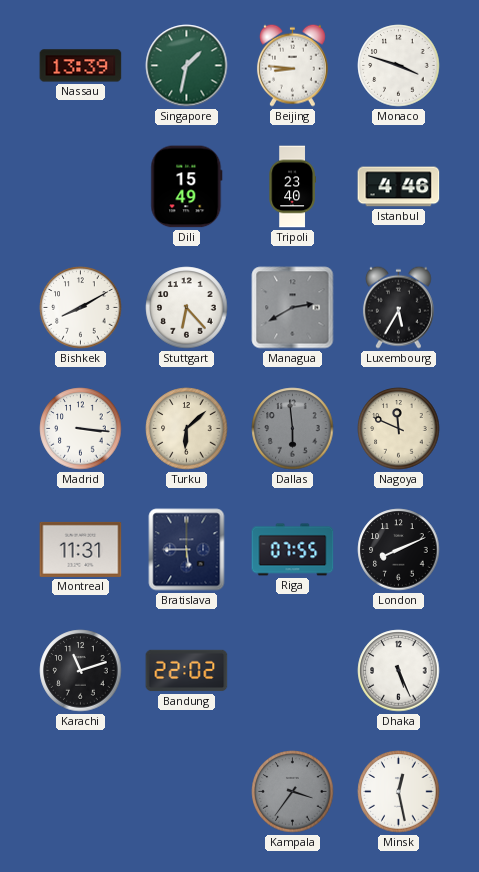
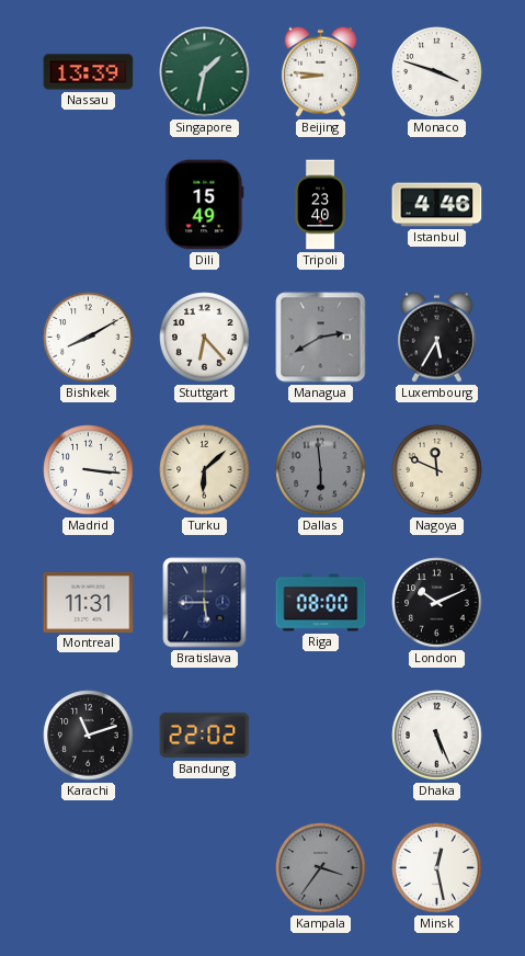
Riga: 07:55 -> 08:00
London: 8:11 -> 10:11
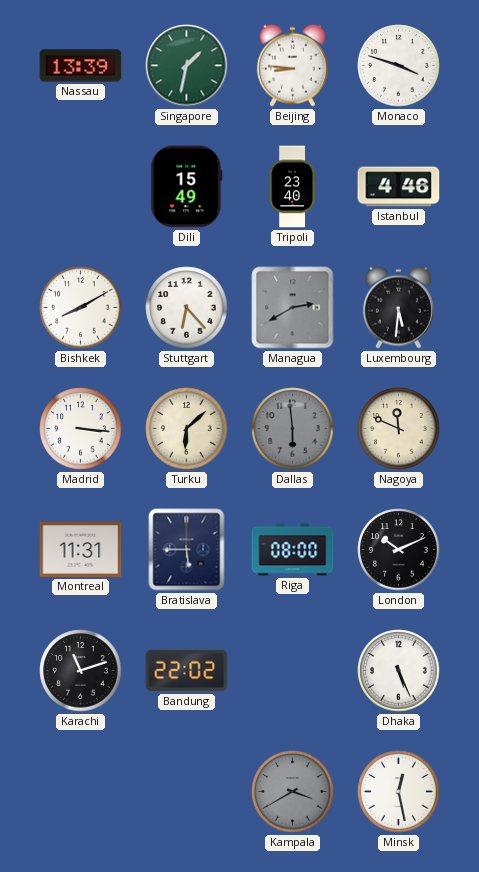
Luxembourg: 5:35 -> 5:31
Kampala: 3:36 -> 3:40
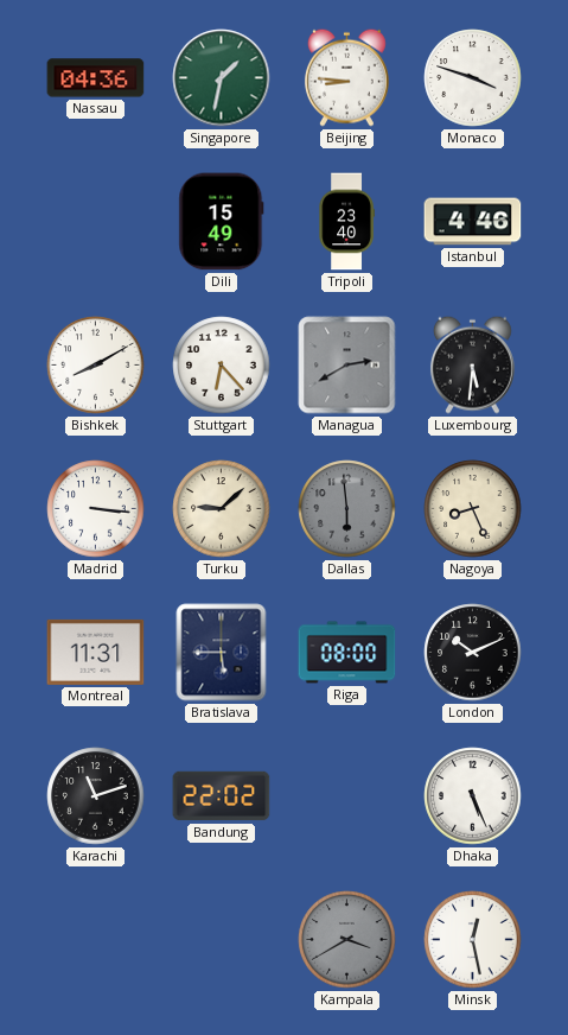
Nassau: 13:39 -> 04:36
Turku: 6:08 -> 9:08
Nagoya: 11:49 -> 8:26
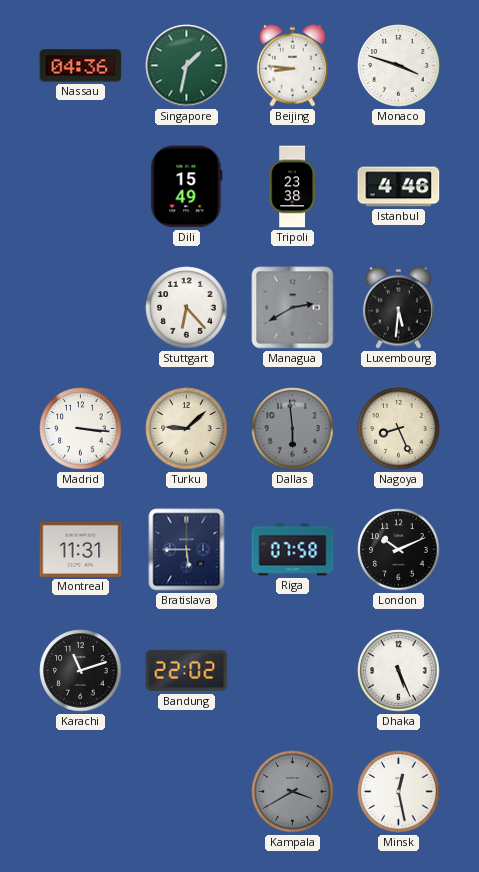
Tripoli: 23:40 -> 23:38
Bishkek: 8:10 -> none
Riga: 08:00 -> 07:58
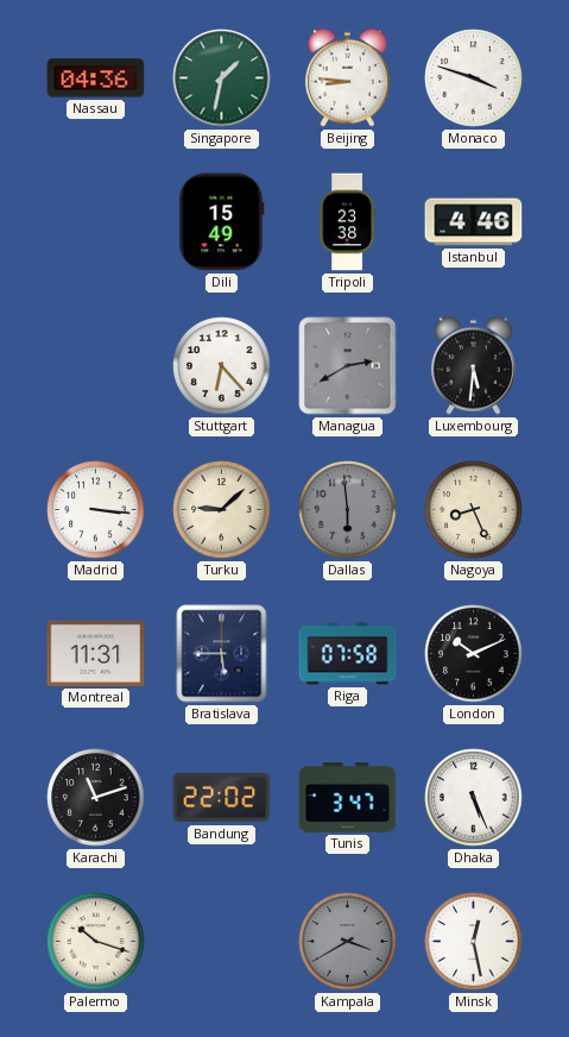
Tunis: none -> 3:47
Palermo: none -> 10:18
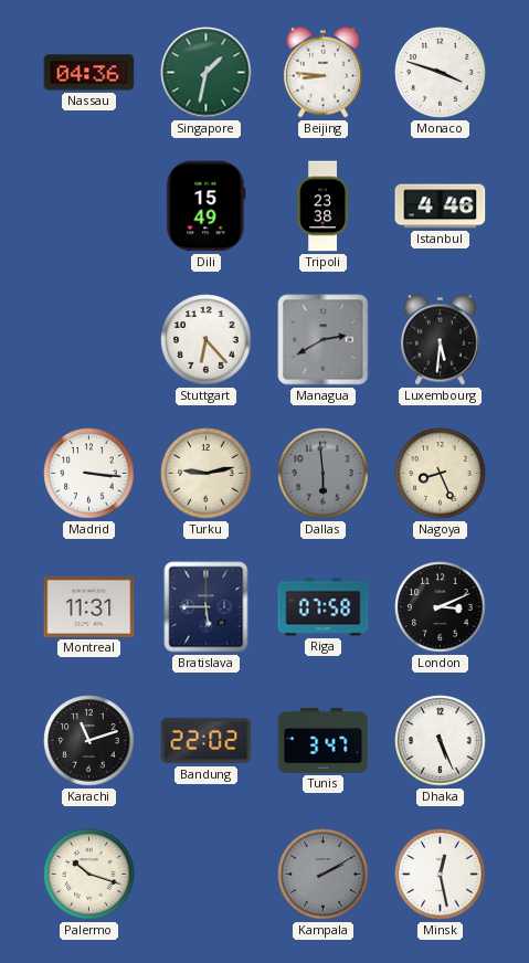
Turku: 9:08 -> 9:13
London: 10:11 -> 3:11
Kampala: 3:40 -> 2:10
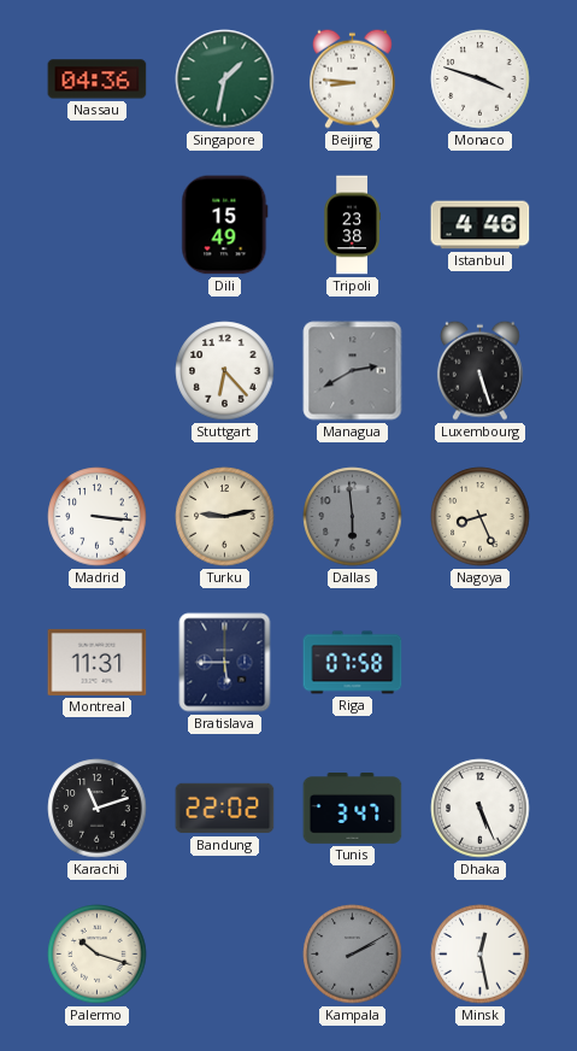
Luxembourg: 5:31 -> 5:27
London: 3:11 -> none
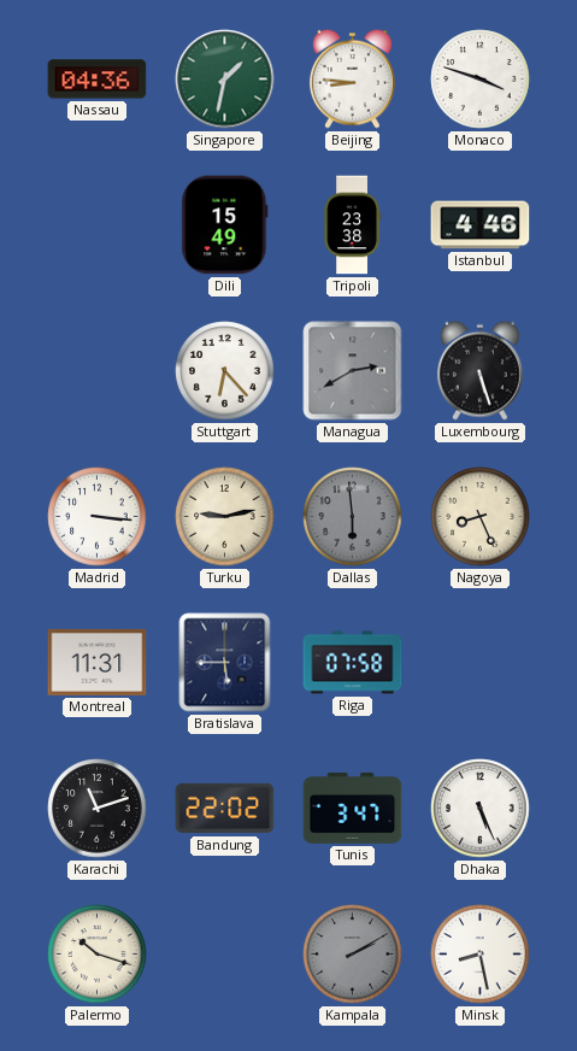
Minsk: 12:28 -> 8:28
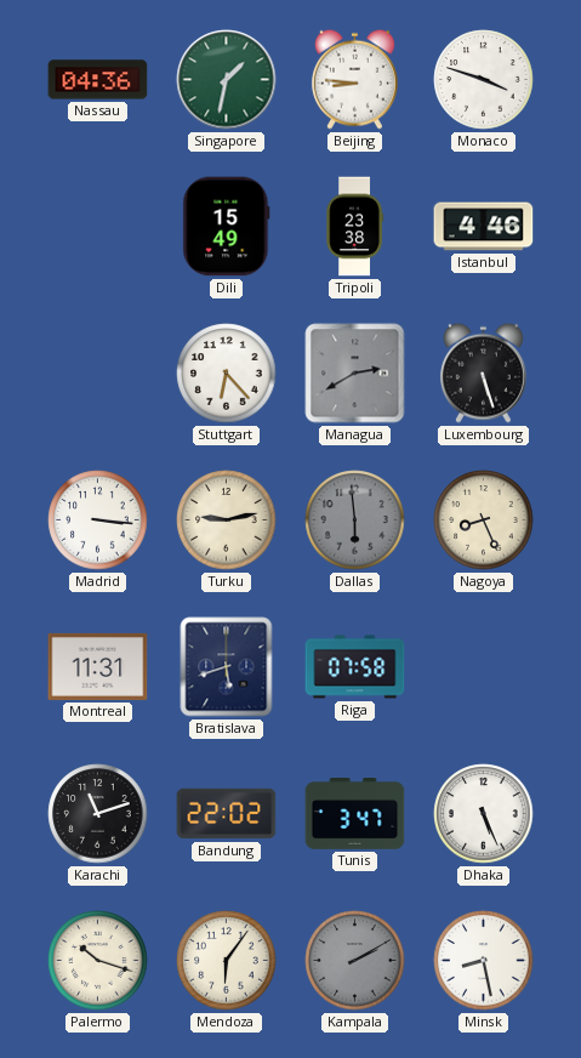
Bratislava: 5:45 -> 5:42
Mendoza: none -> 6:06
